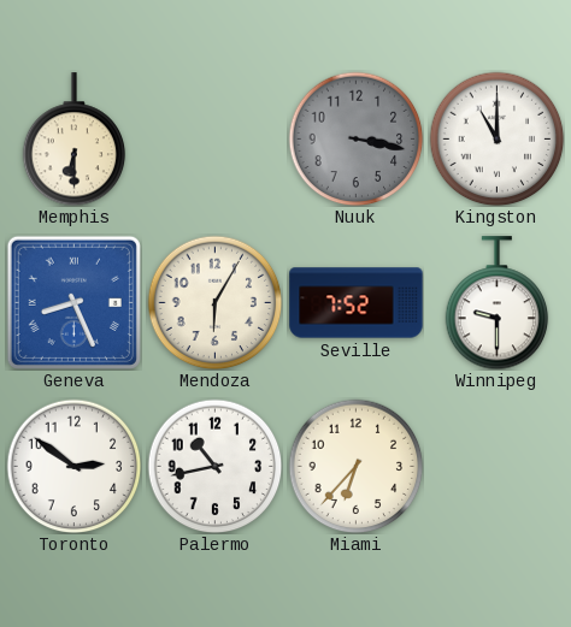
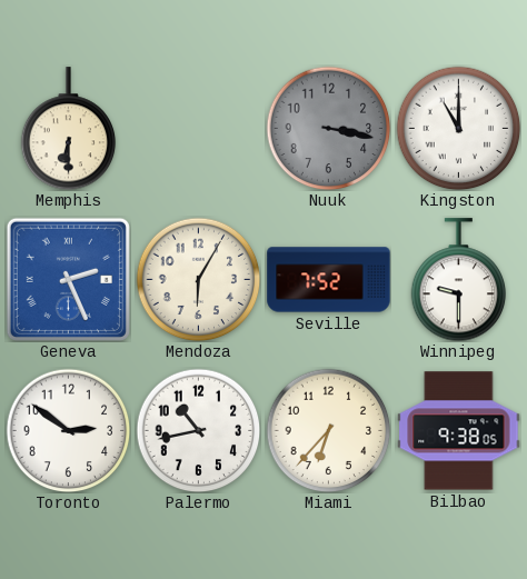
Geneva: 8:26 -> 2:26
Bilbao: none -> 9:38
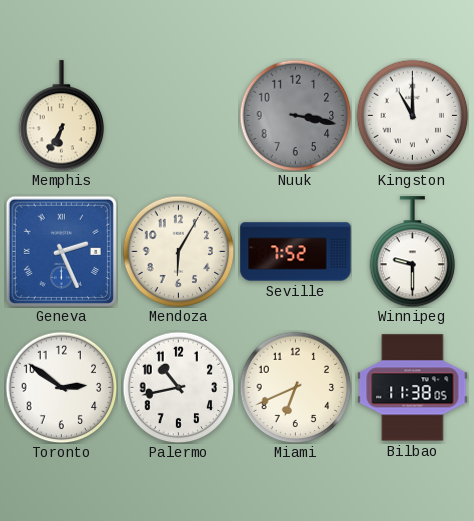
Memphis: 6:30 -> 6:35
Miami: 6:37 -> 6:41
Bilbao: 9:38 -> 11:38
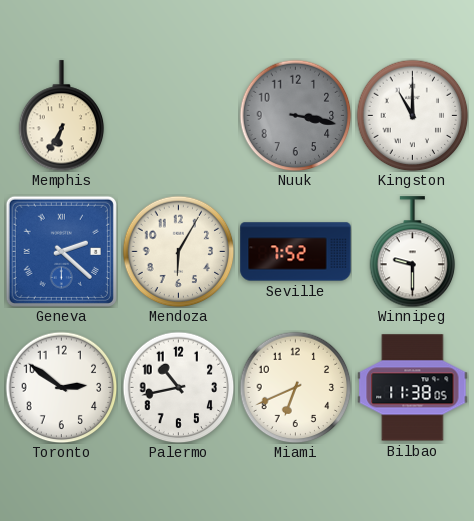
Geneva: 2:26 -> 2:22
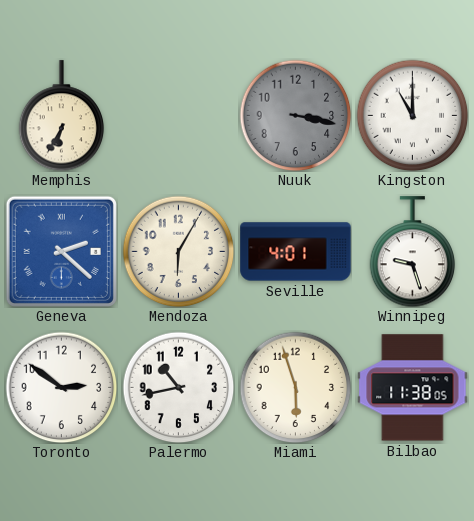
Seville: 7:52 -> 4:01
Winnipeg: 9:30 -> 9:27
Miami: 6:41 -> 5:57
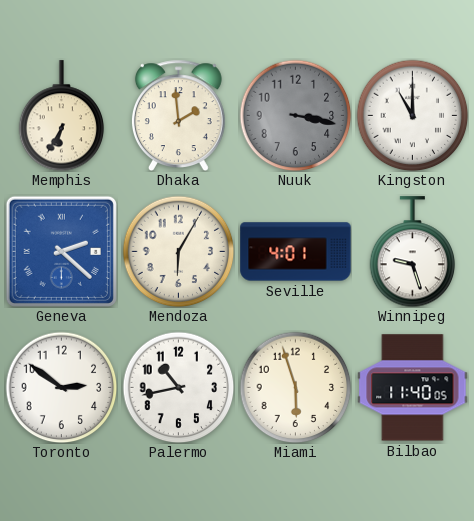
Dhaka: none -> 1:59
Bilbao: 11:38 -> 11:40
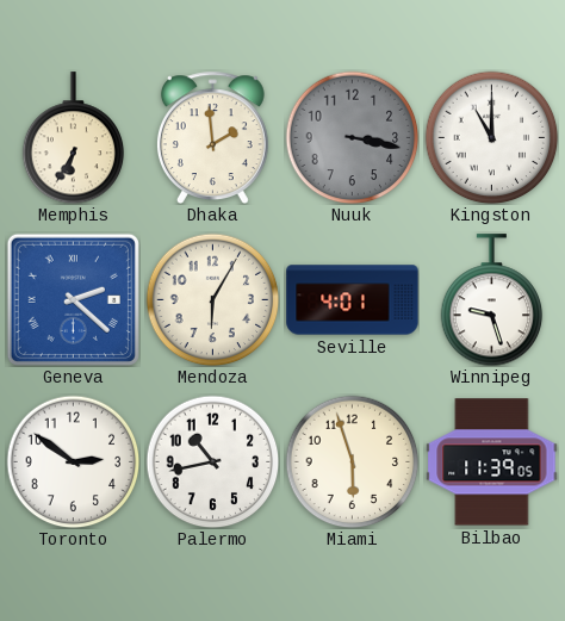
Bilbao: 11:40 -> 11:39
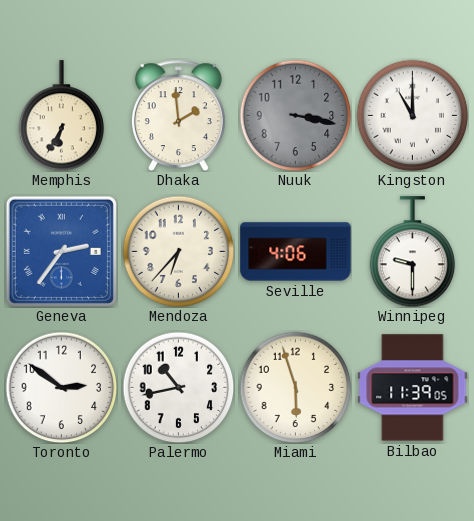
Geneva: 2:22 -> 2:36
Mendoza: 6:05 -> 6:37
Seville: 4:01 -> 4:06
Winnipeg: 9:27 -> 9:30
